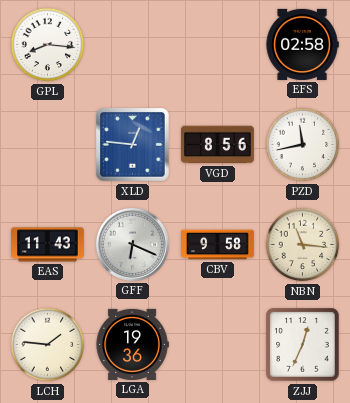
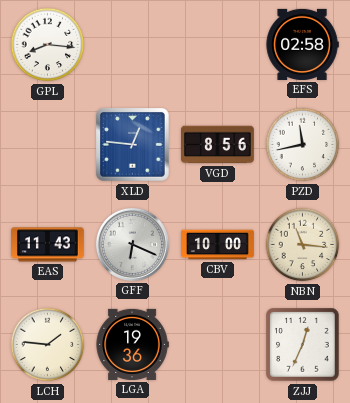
CBV: 9:58 -> 10:00
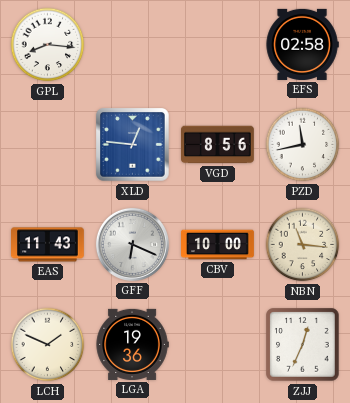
LCH: 1:46 -> 1:49
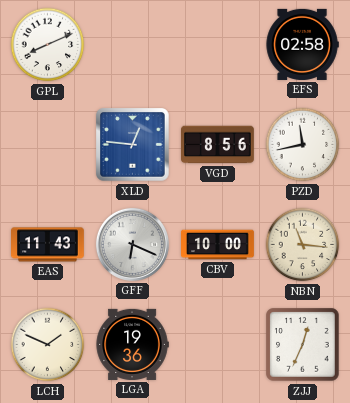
GPL: 8:16 -> 8:11
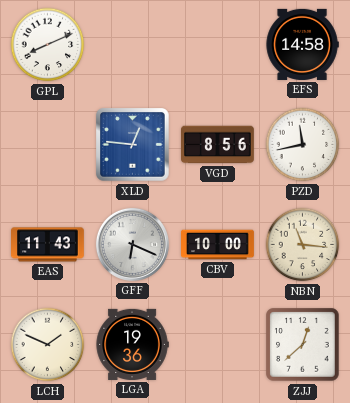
EFS: 02:58 -> 14:58
ZJJ: 12:34 -> 12:38
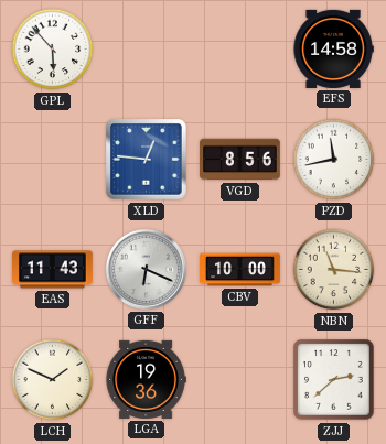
GPL: 8:11 -> 5:53
ZJJ: 12:38 -> 2:38
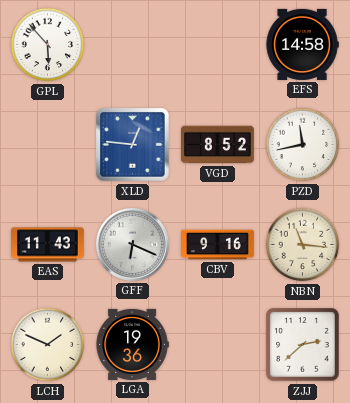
VGD: 8:56 -> 8:52
CBV: 10:00 -> 9:16
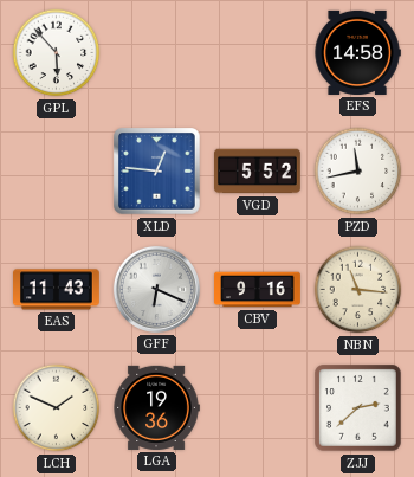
VGD: 8:52 -> 5:52
